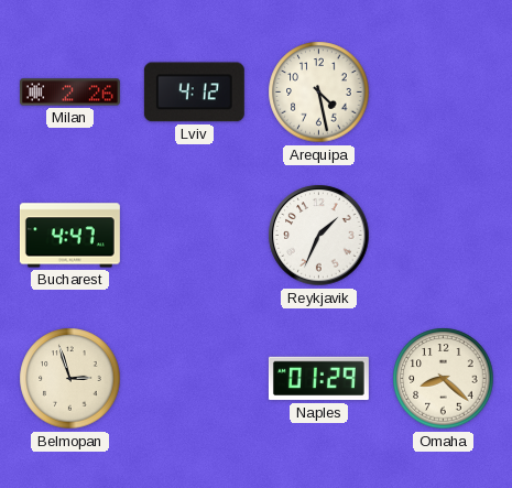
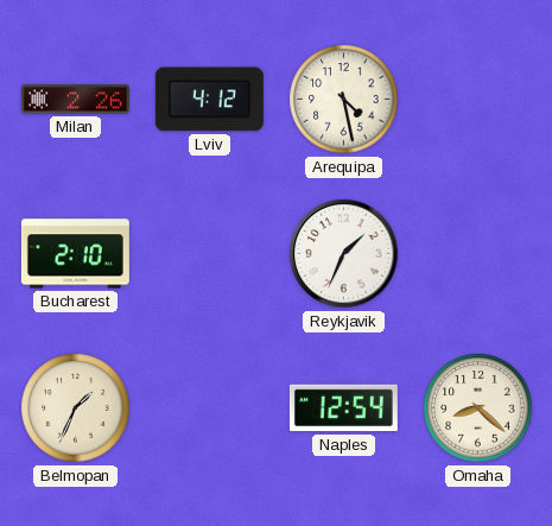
Bucharest: 4:47 -> 2:10
Belmopan: 2:57 -> 1:34
Naples: 01:29 -> 12:54
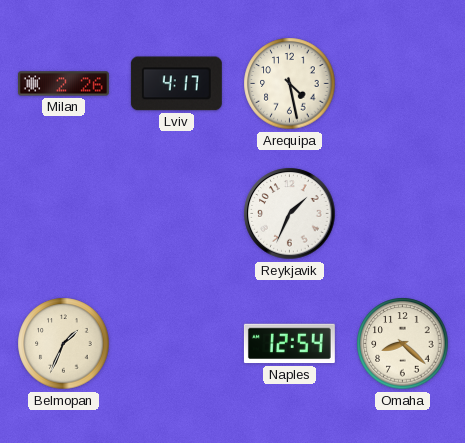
Lviv: 4:12 -> 4:17
Bucharest: 2:10 -> none
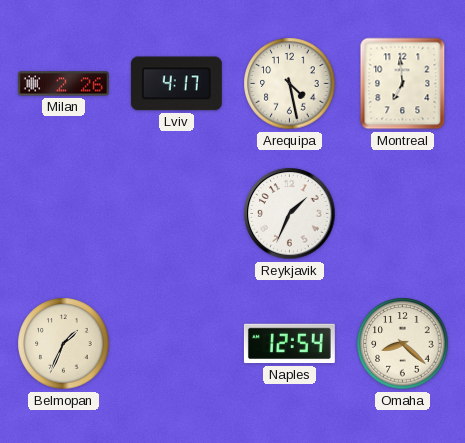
Montreal: none -> 6:59
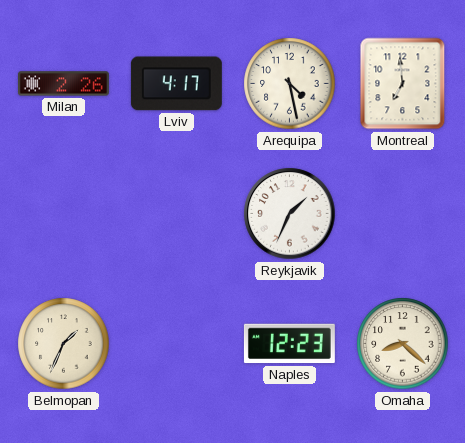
Naples: 12:54 -> 12:23
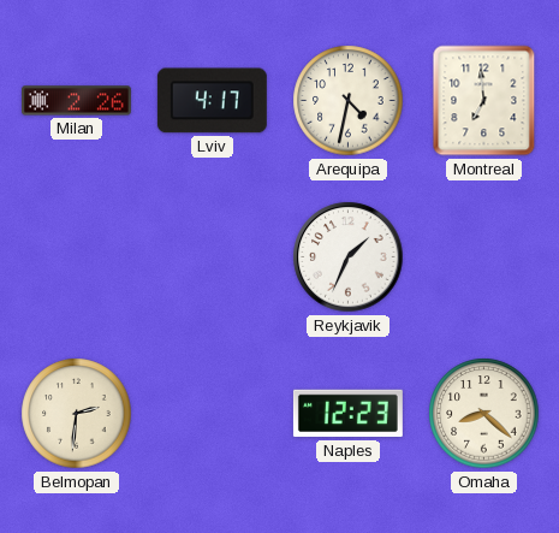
Arequipa: 4:28 -> 4:32
Belmopan: 1:34 -> 2:31
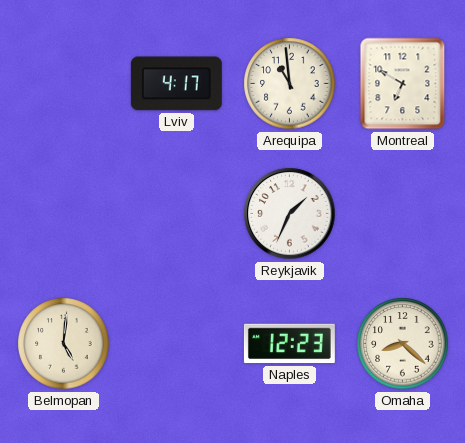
Milan: 2:26 -> none
Arequipa: 4:32 -> 10:59
Montreal: 6:59 -> 6:50
Belmopan: 2:31 -> 5:01
